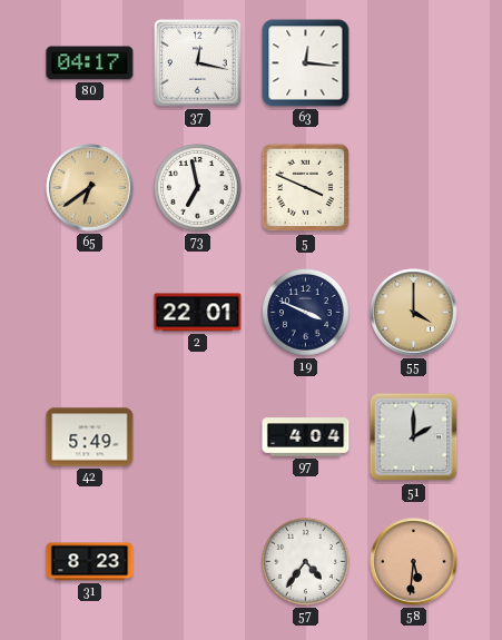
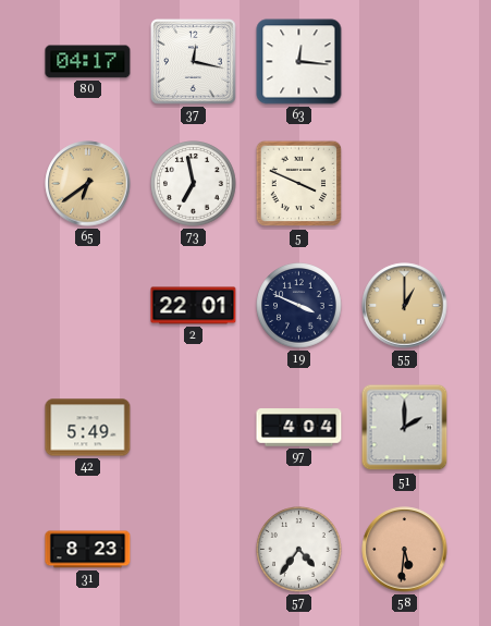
55: 4:00 -> 1:00
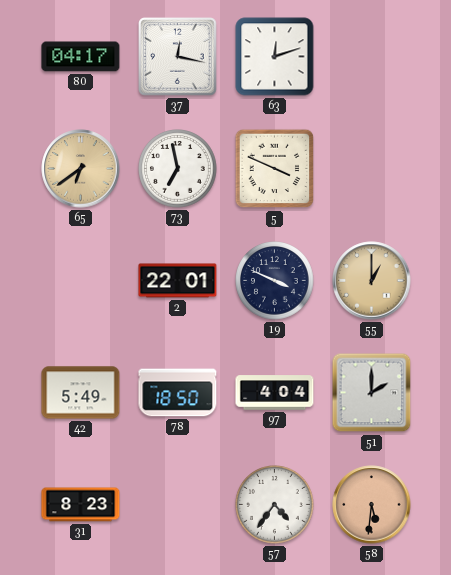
63: 12:16 -> 12:12
78: none -> 18:50
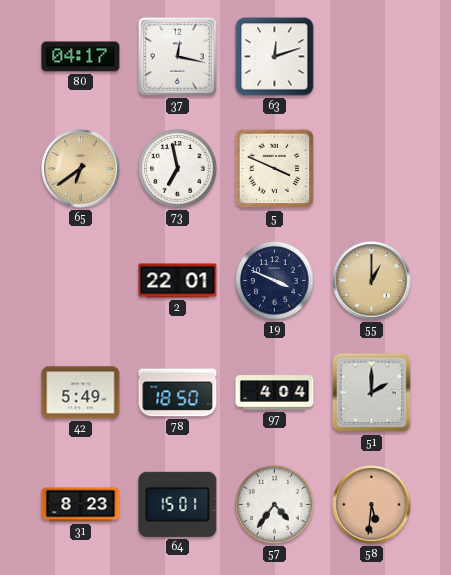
64: none -> 15:01
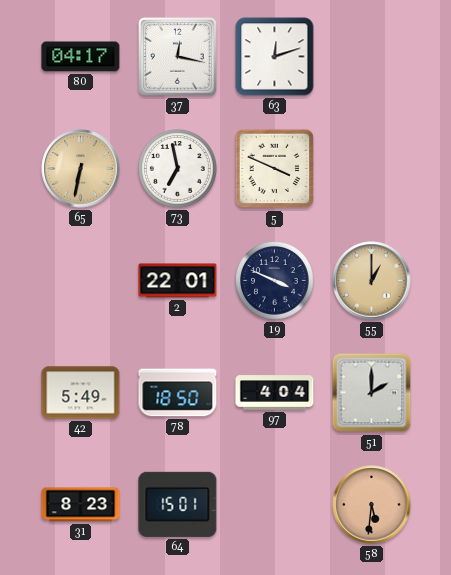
65: 6:39 -> 6:32
57: 4:36 -> none
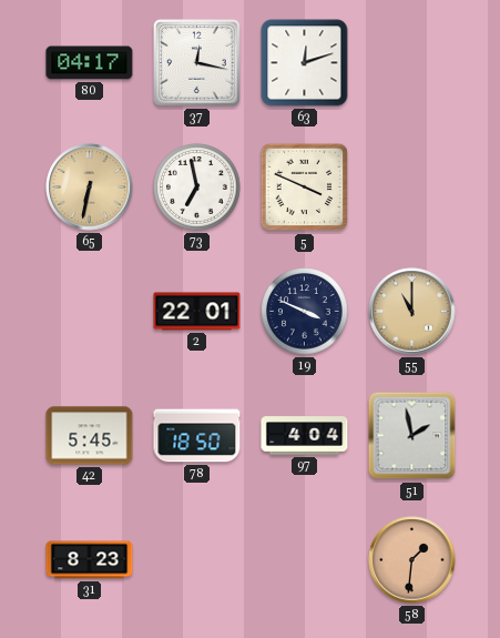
55: 1:00 -> 11:00
42: 5:49 -> 5:45
51: 2:00 -> 1:58
64: 15:01 -> none
58: 5:31 -> 1:31
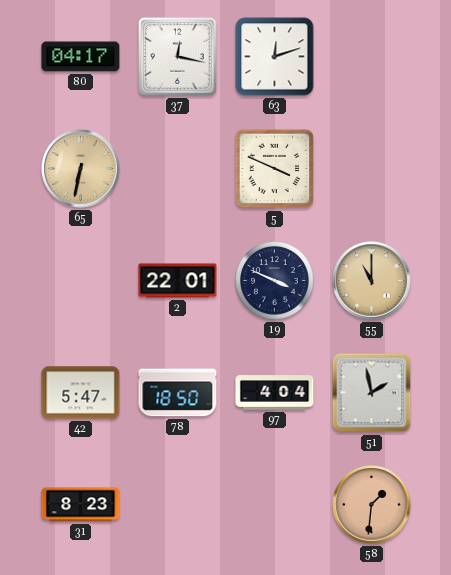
73: 6:58 -> none
42: 5:45 -> 5:47
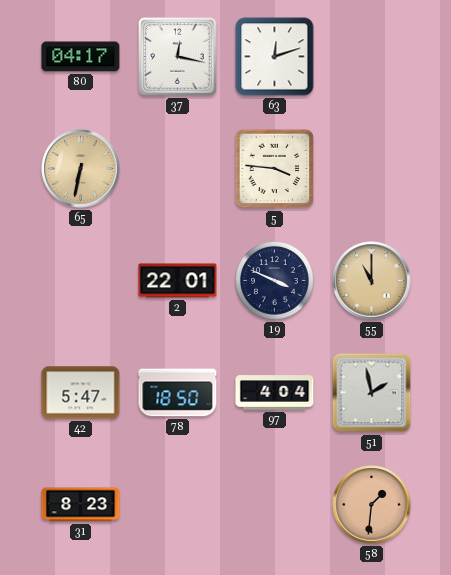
5: 3:49 -> 3:46
